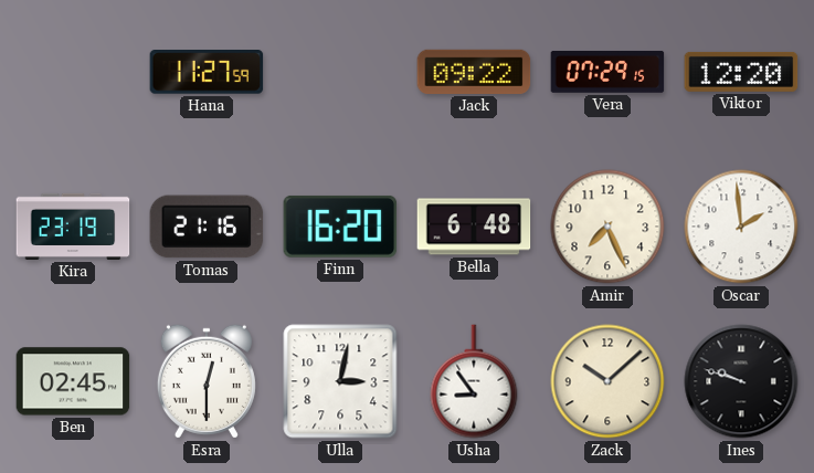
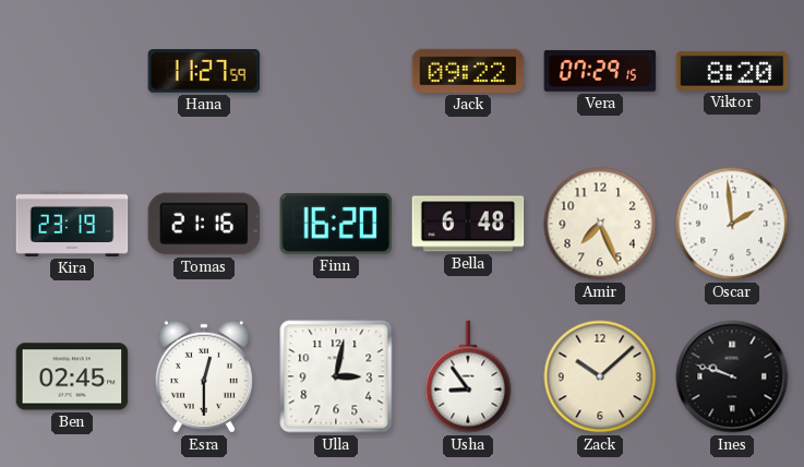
Viktor: 12:20 -> 8:20
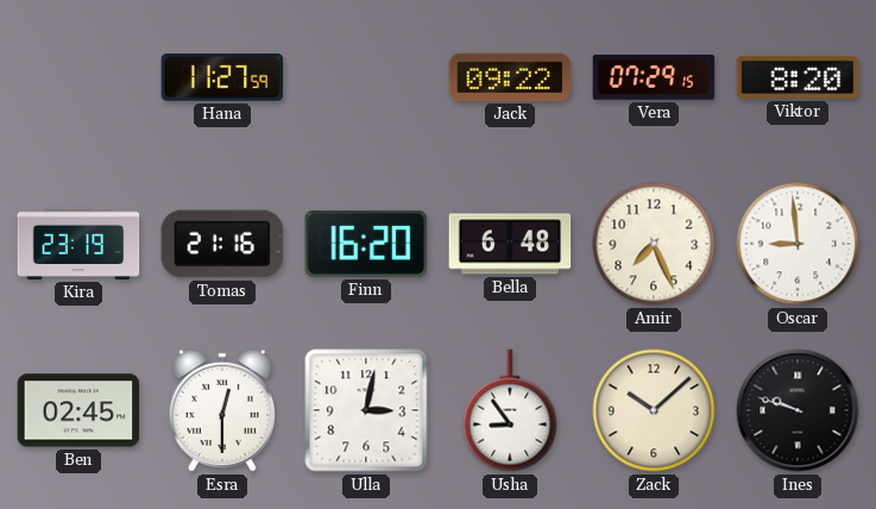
Oscar: 1:59 -> 8:59
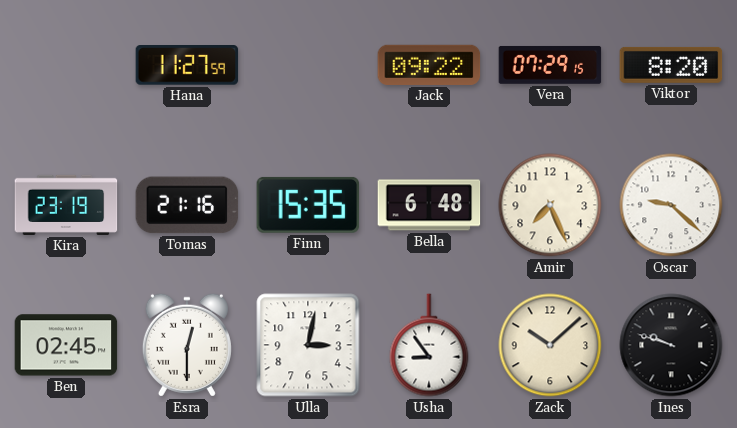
Finn: 16:20 -> 15:35
Oscar: 8:59 -> 9:22
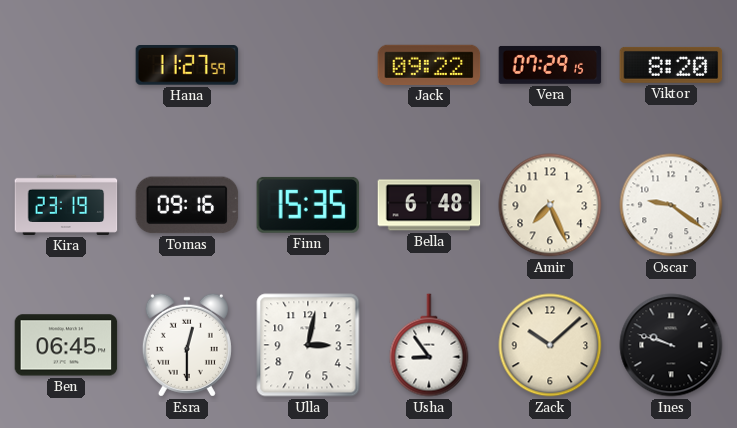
Tomas: 21:16 -> 09:16
Oscar: 9:22 -> 9:21
Ben: 02:45 -> 06:45
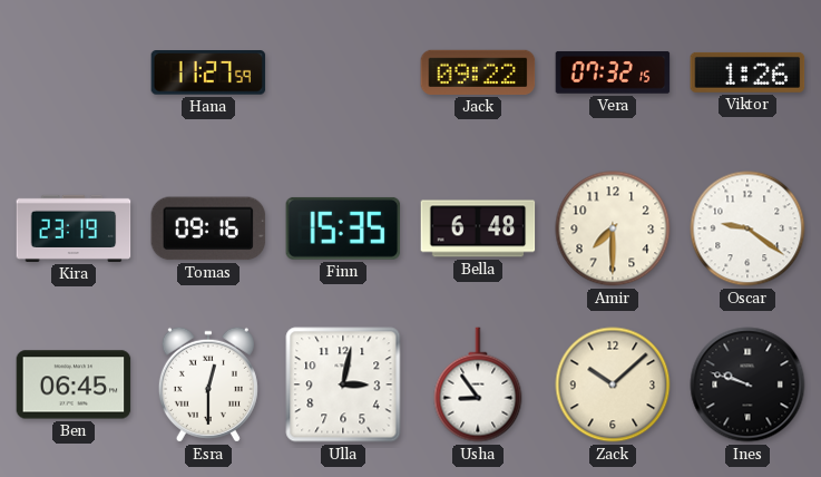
Vera: 07:29 -> 07:32
Viktor: 8:20 -> 1:26
Amir: 7:26 -> 7:30
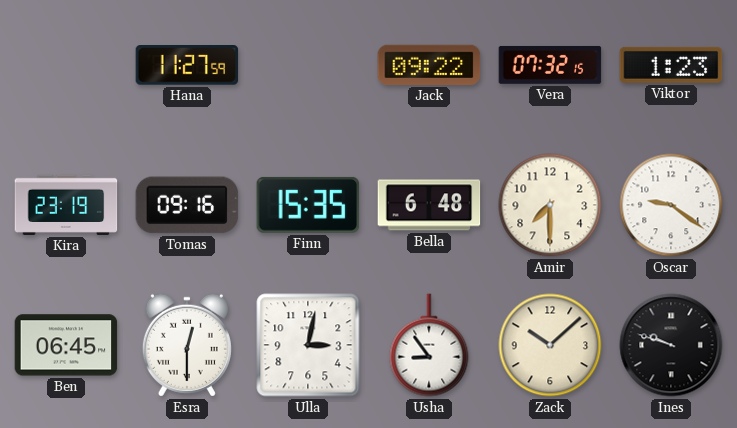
Viktor: 1:26 -> 1:23
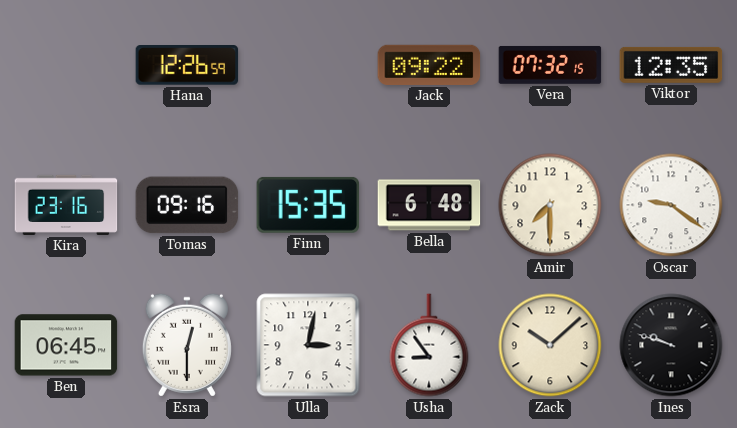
Hana: 11:27 -> 12:26
Viktor: 1:23 -> 12:35
Kira: 23:19 -> 23:16
